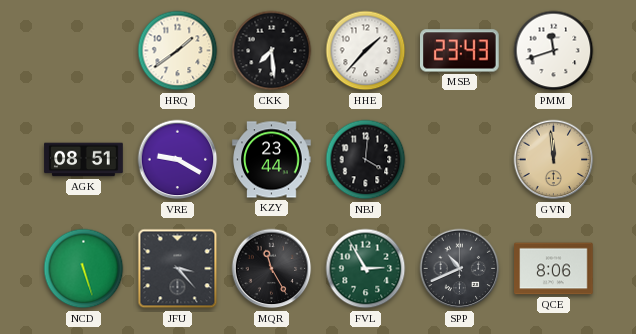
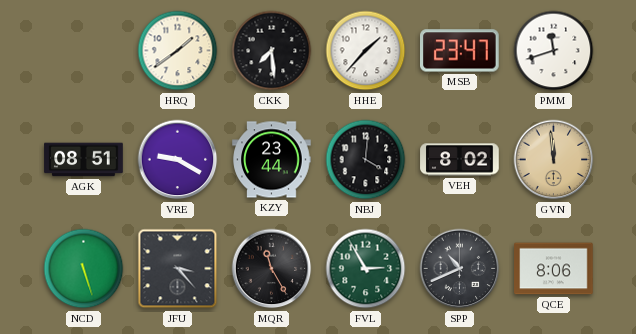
MSB: 23:43 -> 23:47
VEH: none -> 8:02
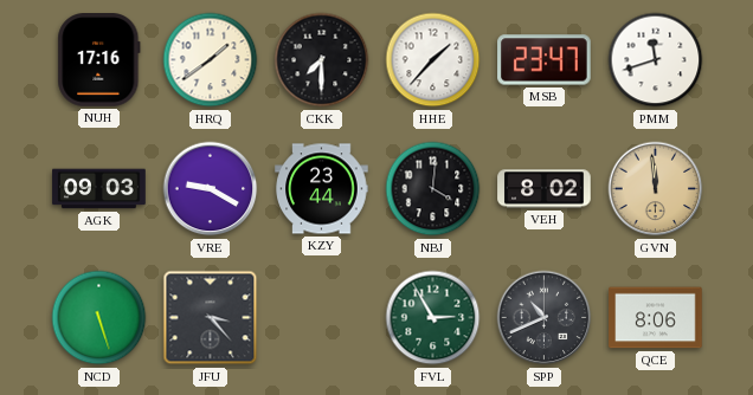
NUH: none -> 17:16
CKK: 7:29 -> 7:30
AGK: 08:51 -> 09:03
MQR: 11:25 -> none
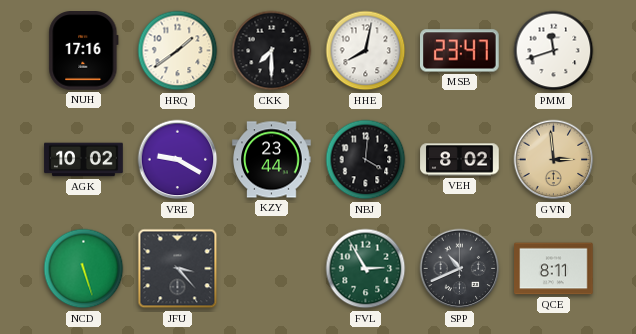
HHE: 1:37 -> 8:02
AGK: 09:03 -> 10:02
GVN: 11:59 -> 2:59
QCE: 8:06 -> 8:11
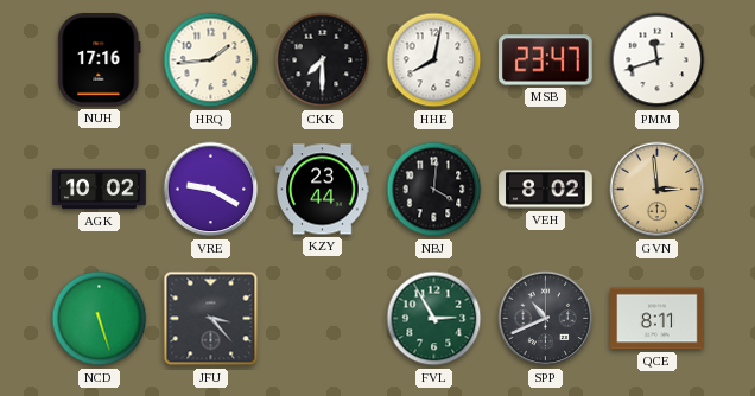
HRQ: 1:39 -> 1:44
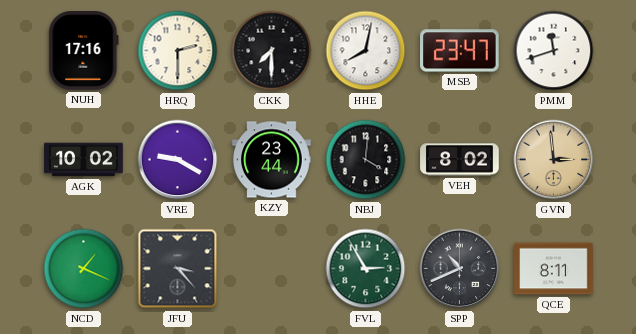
HRQ: 1:44 -> 2:30
NCD: 5:27 -> 1:19
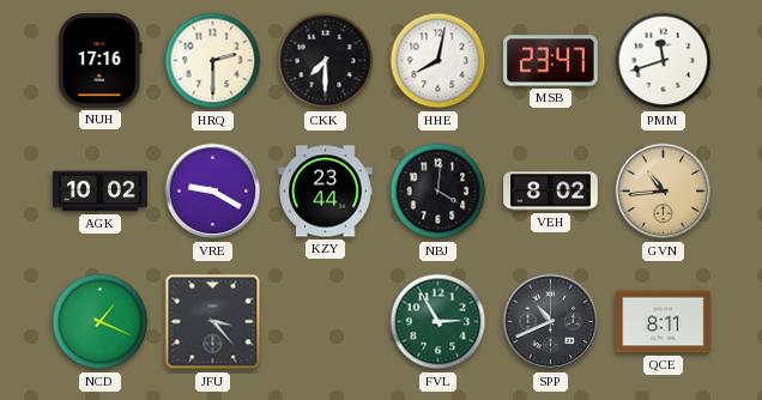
GVN: 2:59 -> 10:44
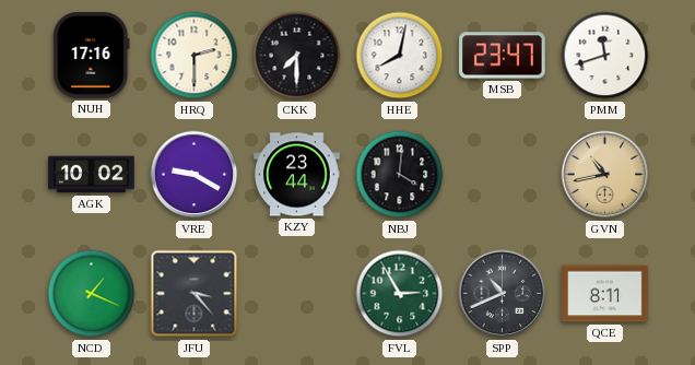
VEH: 8:02 -> none
GVN: 10:44 -> 10:43
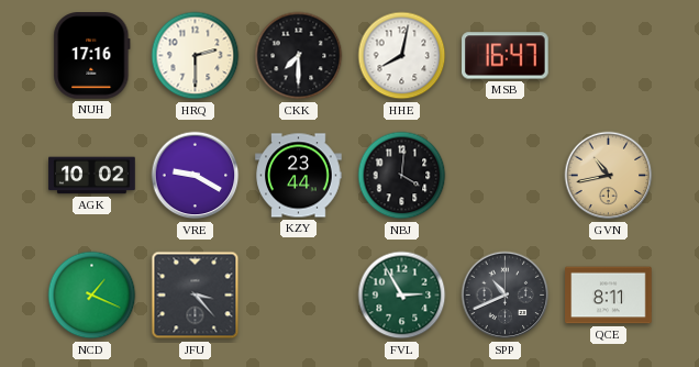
MSB: 23:47 -> 16:47
PMM: 11:42 -> none
